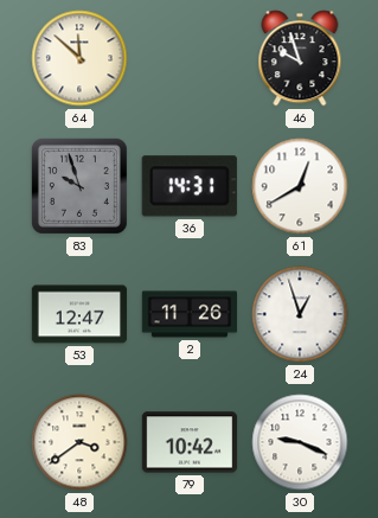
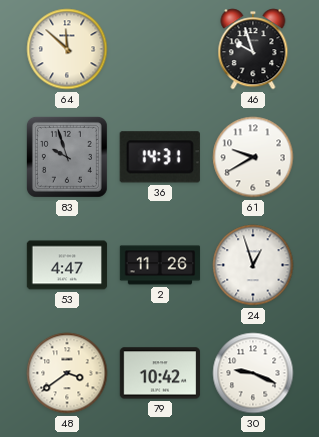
61: 12:40 -> 9:40
53: 12:47 -> 4:47
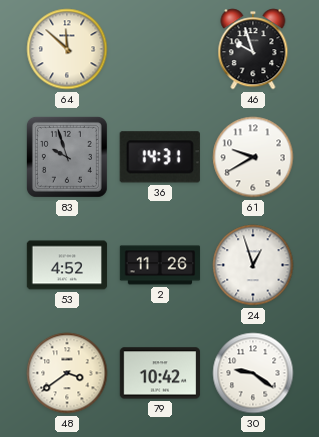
53: 4:47 -> 4:52
30: 9:19 -> 9:21
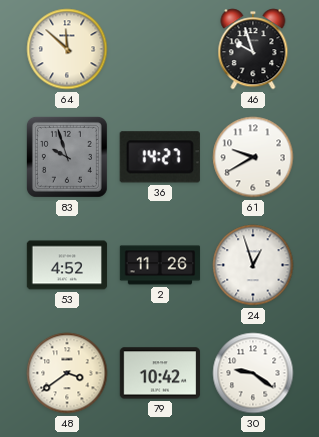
36: 14:31 -> 14:27
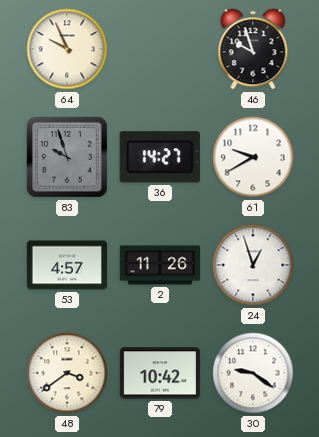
64: 11:52 -> 9:56
53: 4:52 -> 4:57
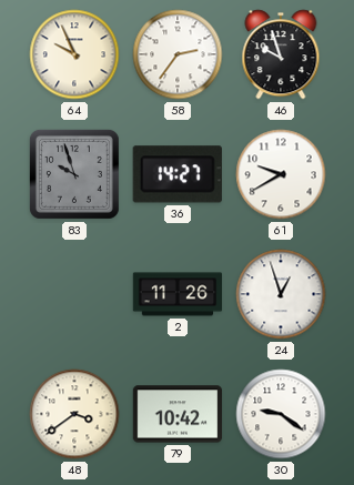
58: none -> 2:36
53: 4:57 -> none
